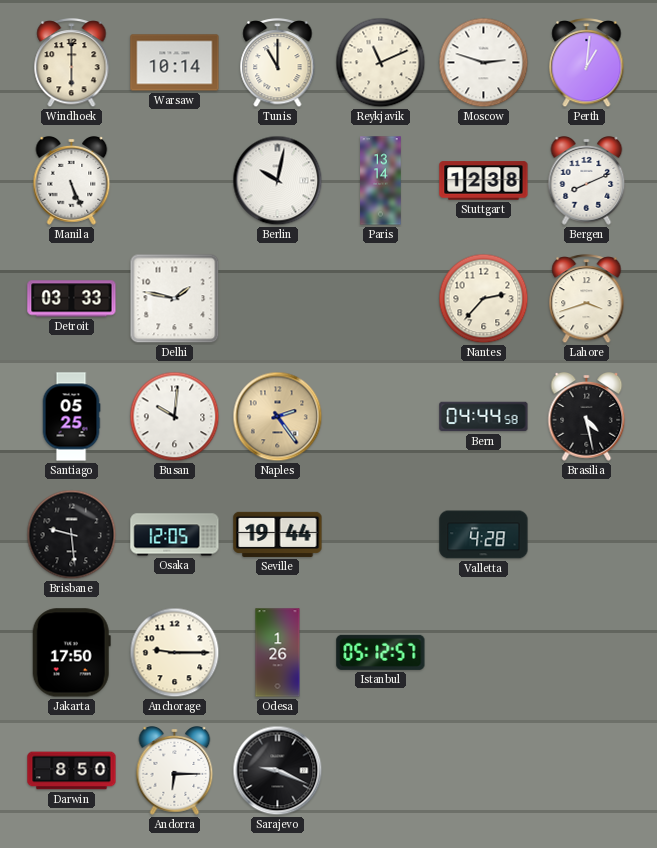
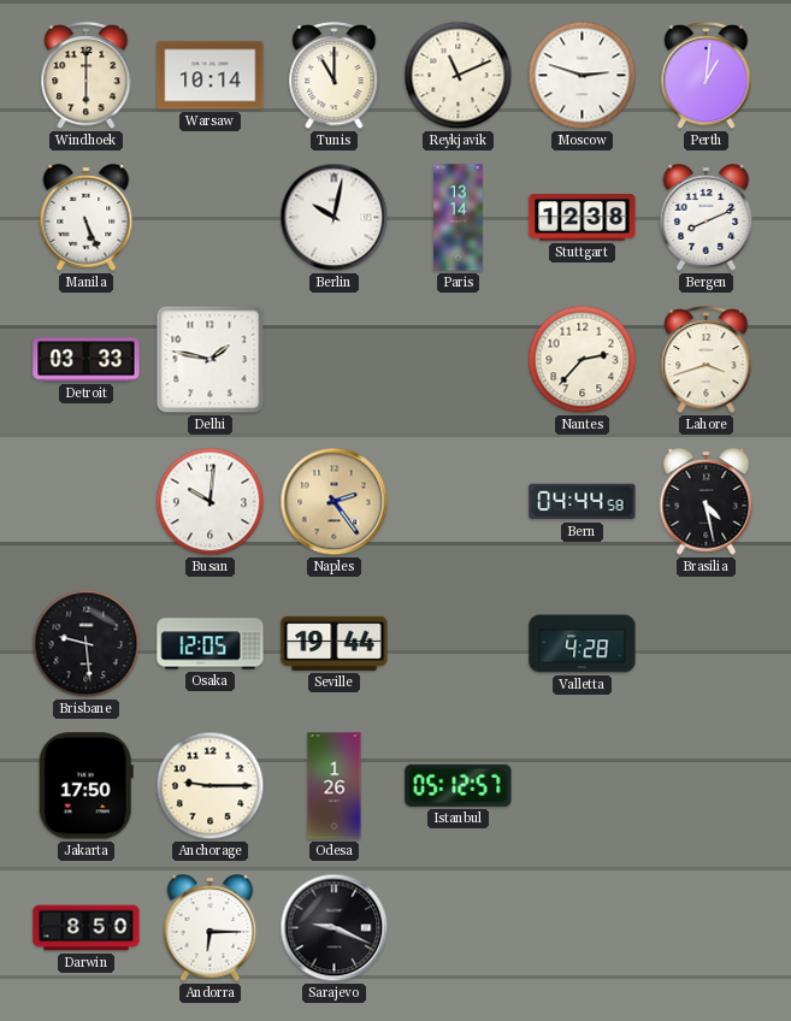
Santiago: 05:25 -> none
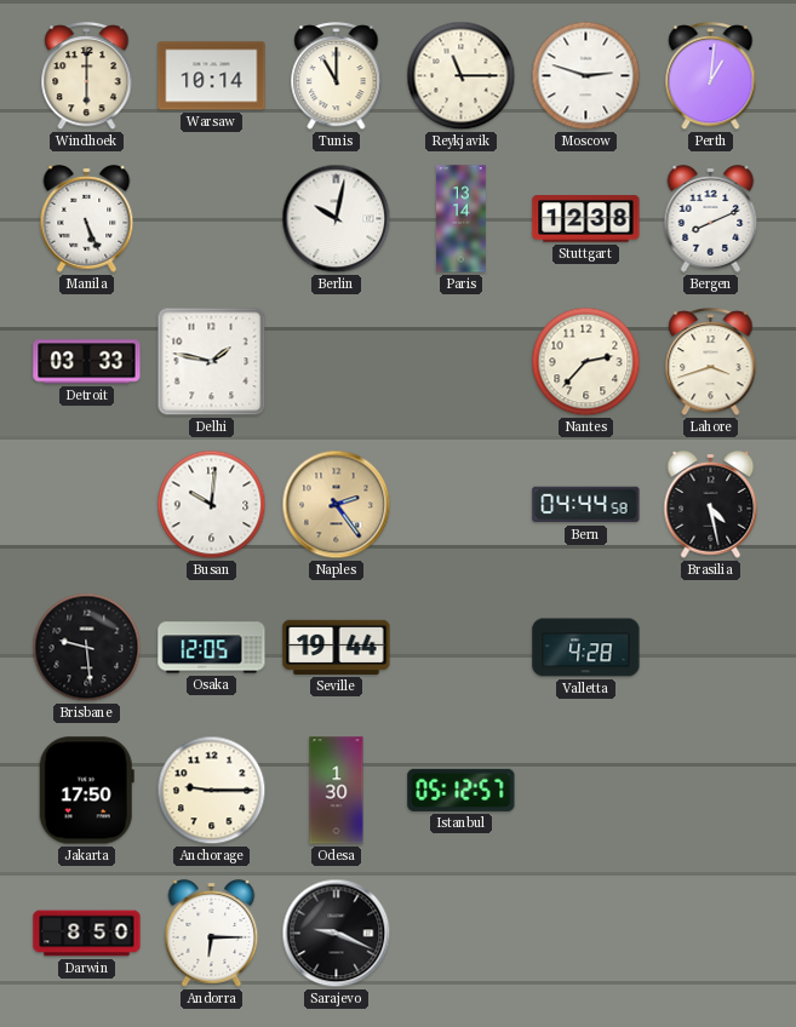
Reykjavik: 11:11 -> 11:15
Odesa: 1:26 -> 1:30
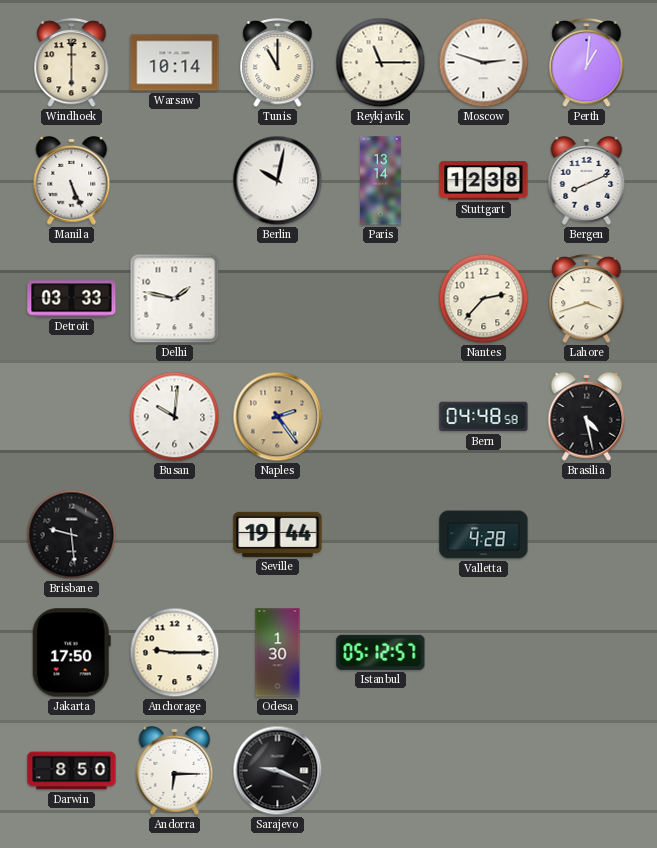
Bern: 04:44 -> 04:48
Osaka: 12:05 -> none
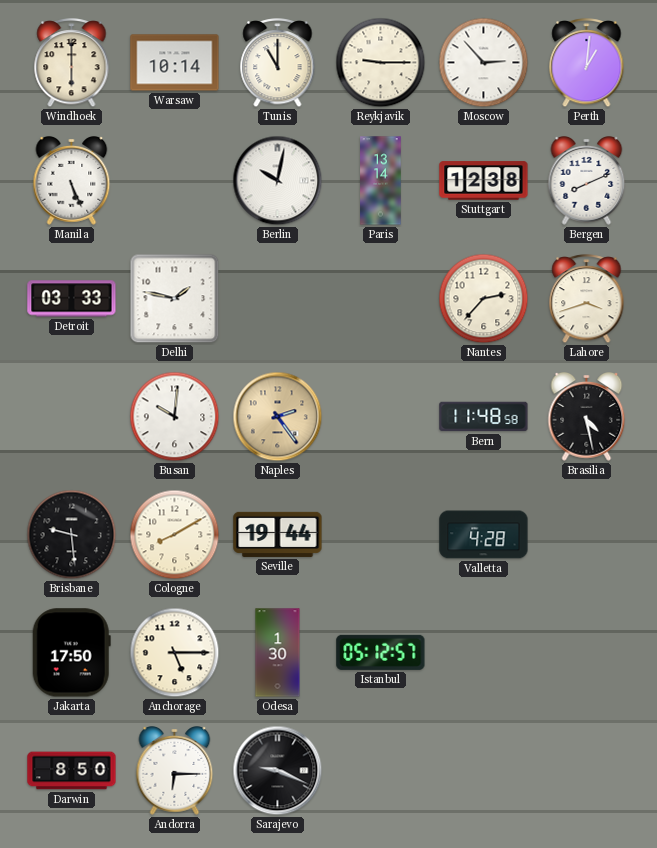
Reykjavik: 11:15 -> 9:15
Moscow: 2:48 -> 2:53
Bern: 04:48 -> 11:48
Cologne: none -> 8:10
Anchorage: 9:15 -> 5:15
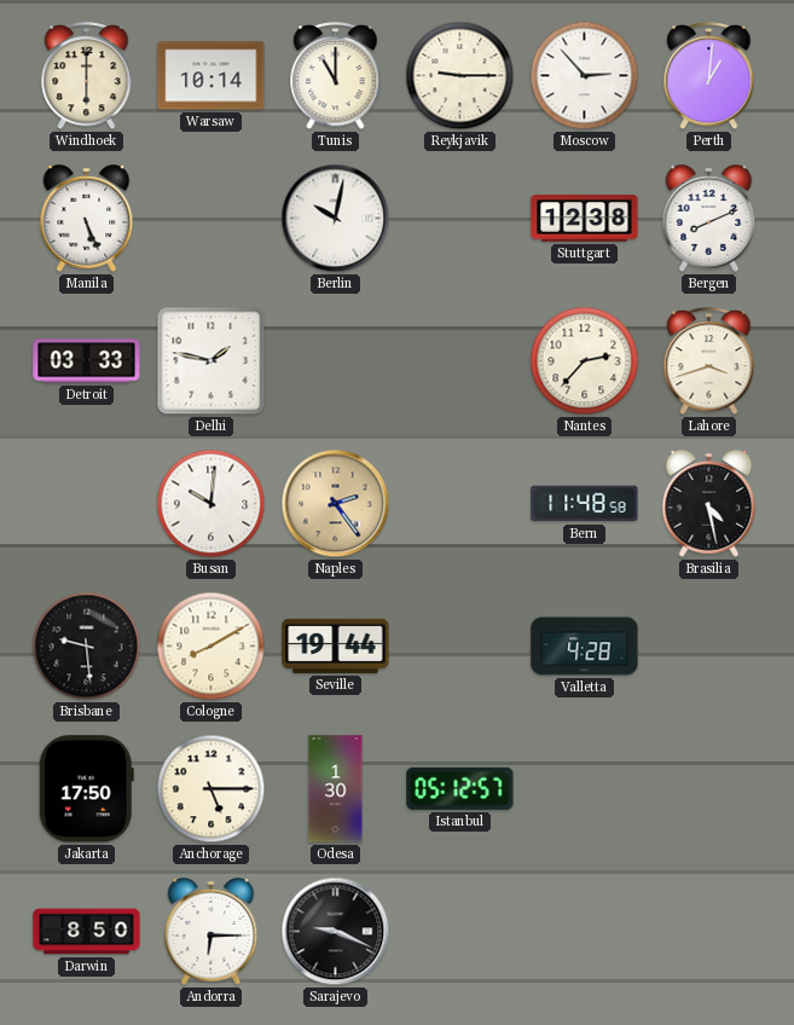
Paris: 13:14 -> none
